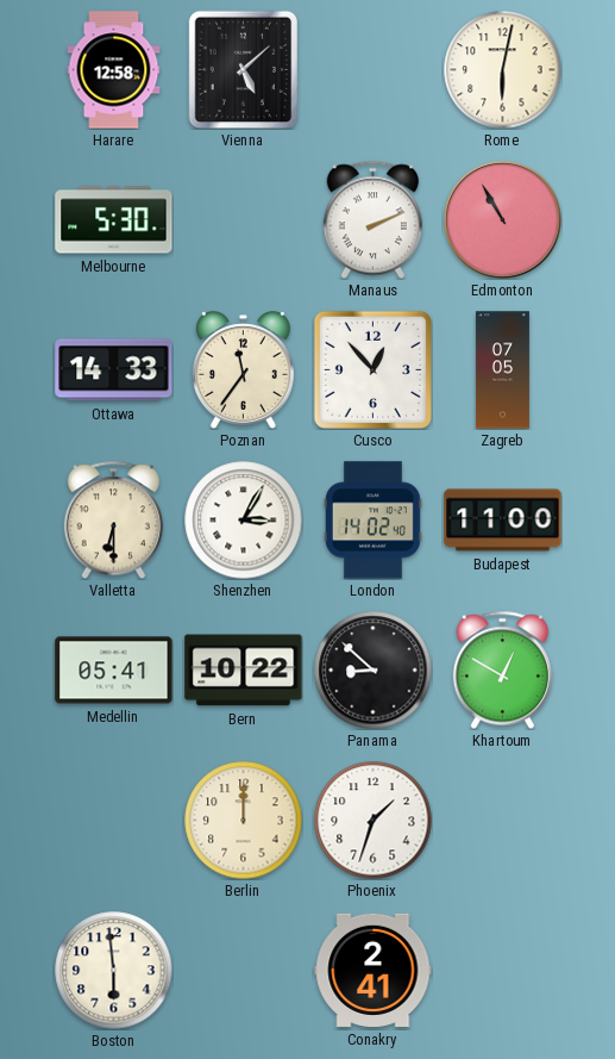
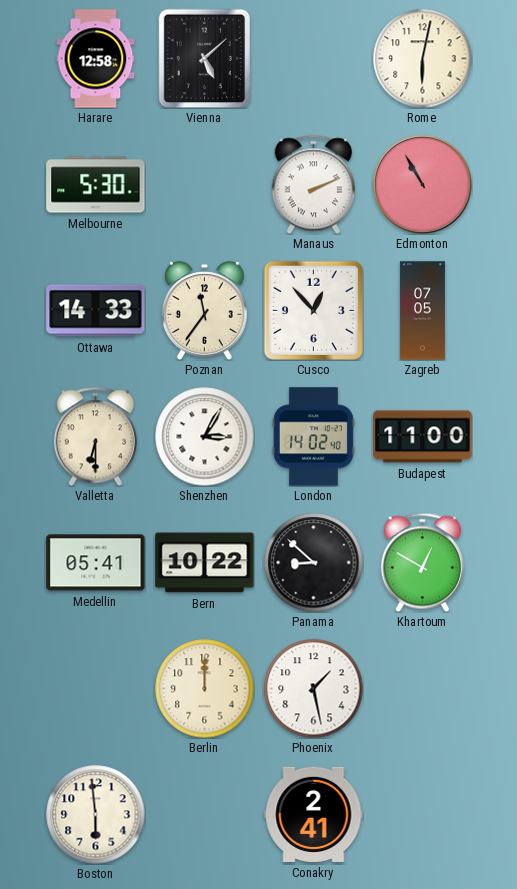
Phoenix: 1:33 -> 1:28
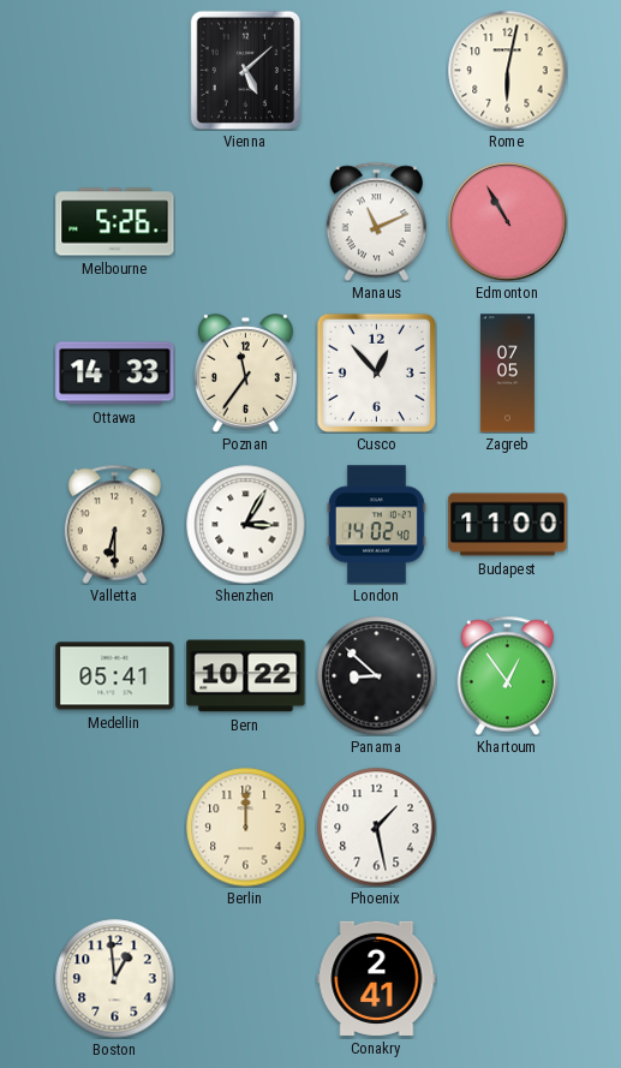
Harare: 12:58 -> none
Melbourne: 5:30 -> 5:26
Manaus: 2:11 -> 11:11
Khartoum: 12:50 -> 12:54
Boston: 5:59 -> 12:59
